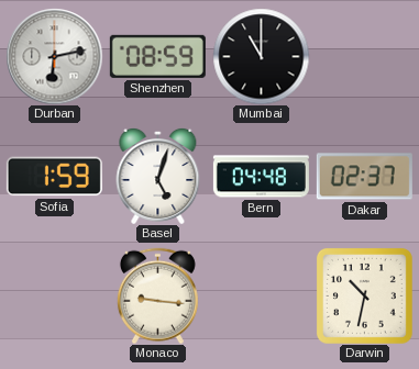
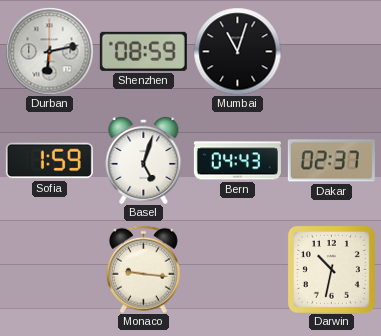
Mumbai: 11:00 -> 11:03
Bern: 04:48 -> 04:43
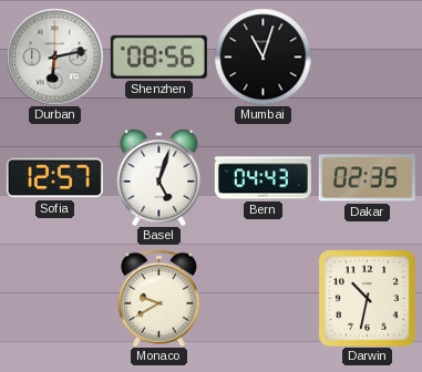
Shenzhen: 08:59 -> 08:56
Sofia: 1:59 -> 12:57
Dakar: 02:37 -> 02:35
Monaco: 9:16 -> 9:40
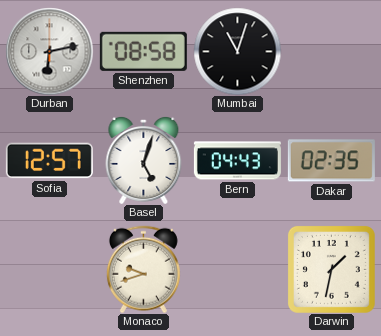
Shenzhen: 08:56 -> 08:58
Monaco: 9:40 -> 9:42
Darwin: 10:32 -> 1:32
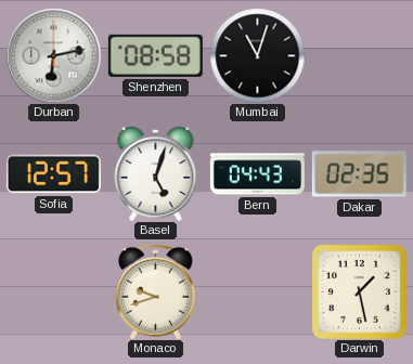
Darwin: 1:32 -> 1:28
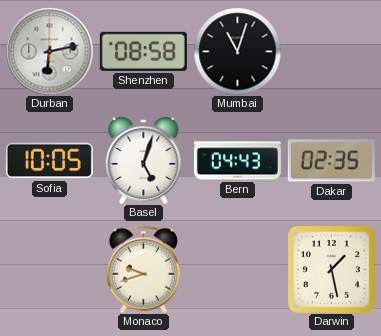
Sofia: 12:57 -> 10:05
